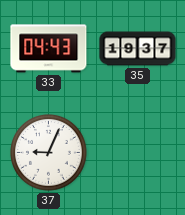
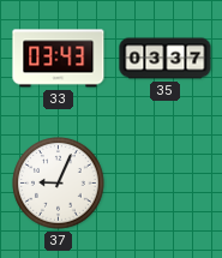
33: 04:43 -> 03:43
35: 19:37 -> 03:37
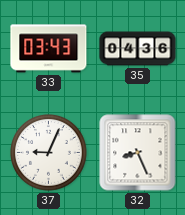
35: 03:37 -> 04:36
32: none -> 8:26
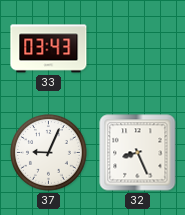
35: 04:36 -> none
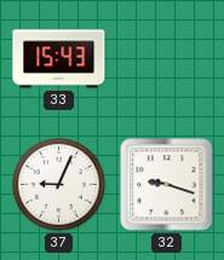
33: 03:43 -> 15:43
32: 8:26 -> 9:18
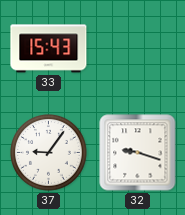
37: 9:04 -> 9:06
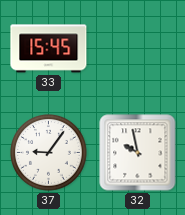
33: 15:43 -> 15:45
32: 9:18 -> 9:58
